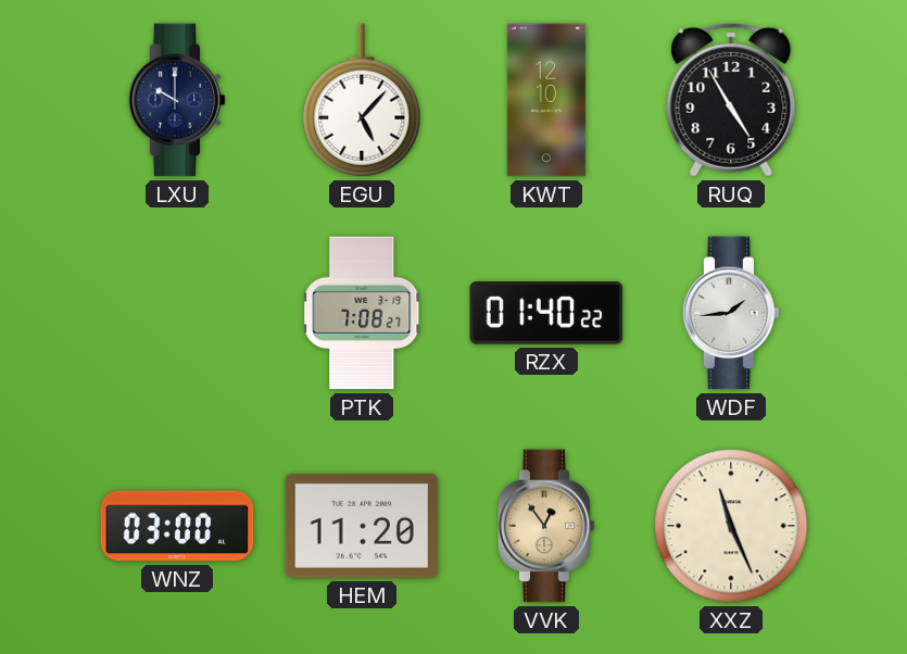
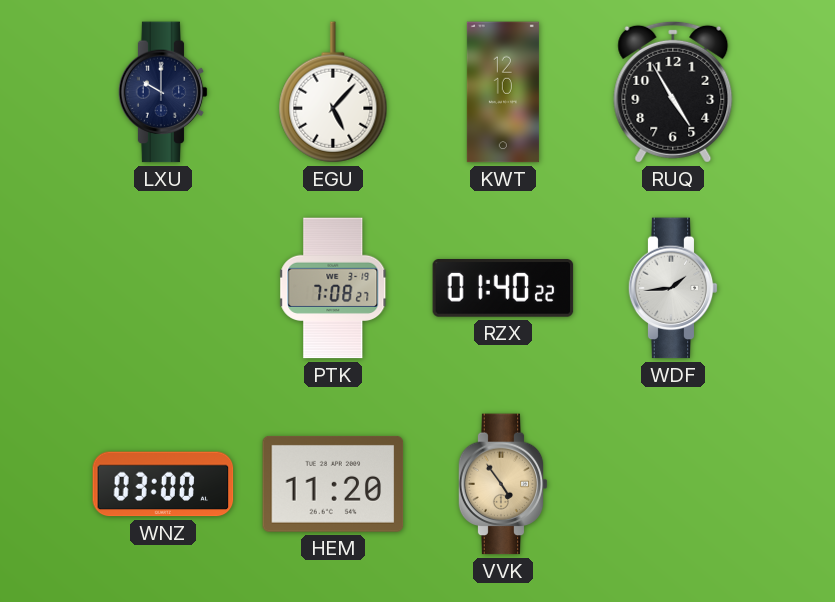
VVK: 12:54 -> 4:54
XXZ: 11:26 -> none
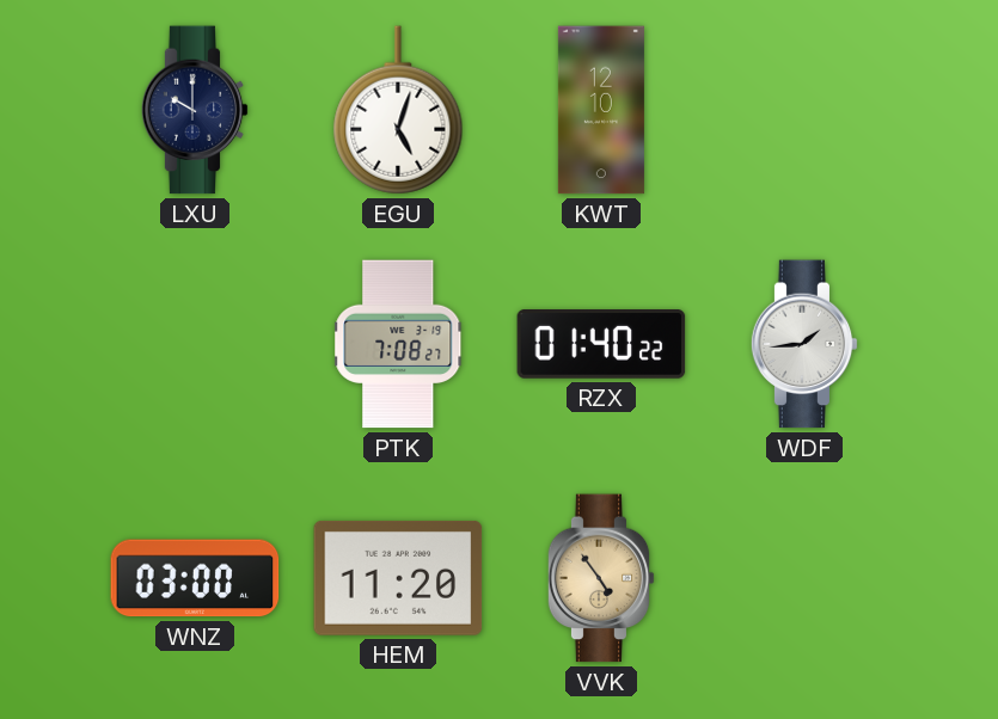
EGU: 5:07 -> 5:03
RUQ: 4:55 -> none
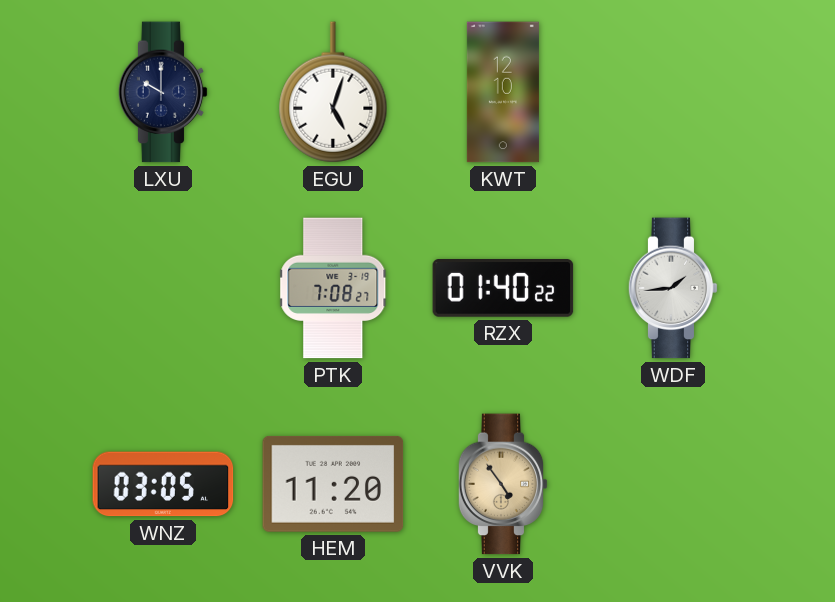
WNZ: 03:00 -> 03:05
